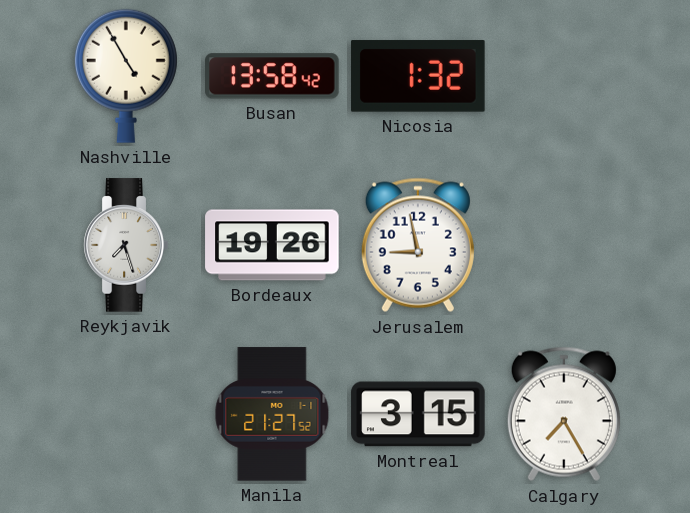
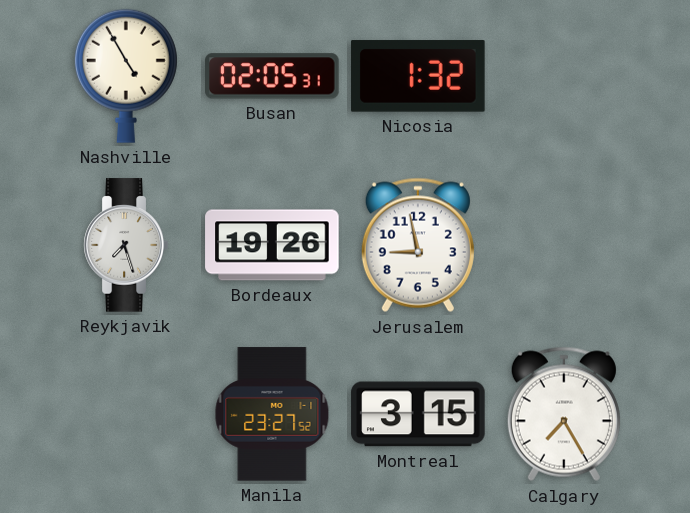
Busan: 13:58 -> 02:05
Manila: 21:27 -> 23:27
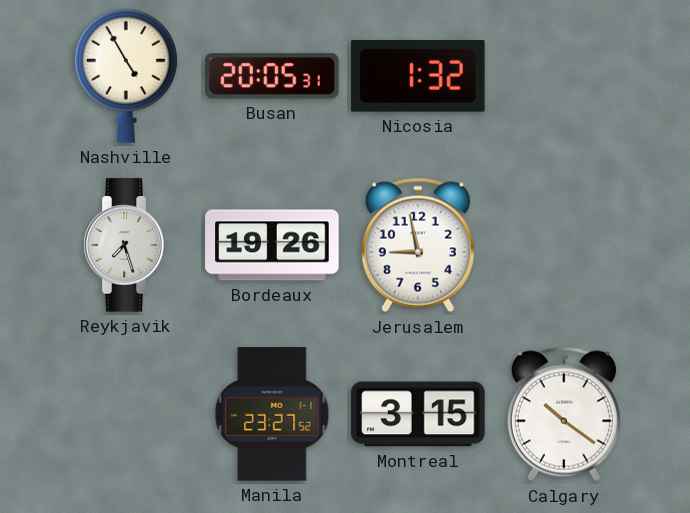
Busan: 02:05 -> 20:05
Calgary: 7:25 -> 10:21
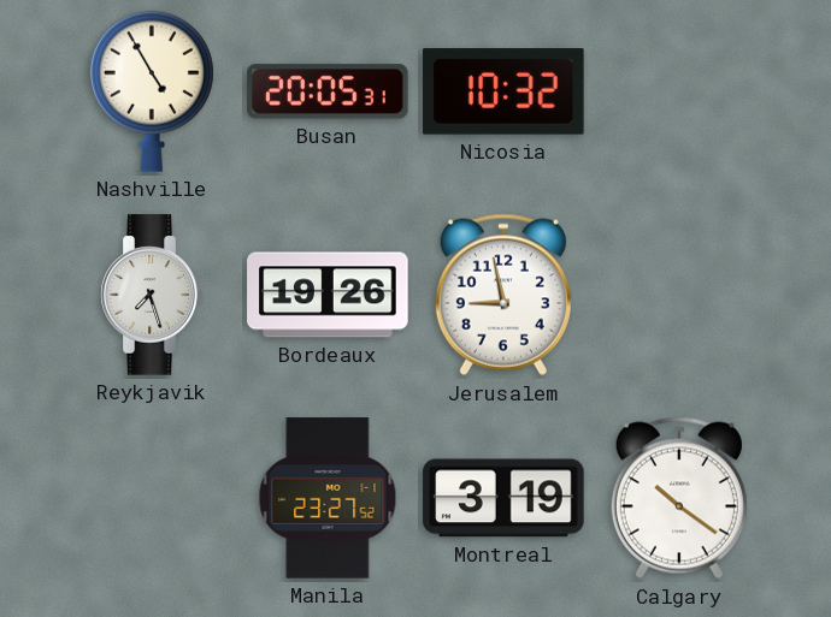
Nicosia: 1:32 -> 10:32
Montreal: 3:15 -> 3:19
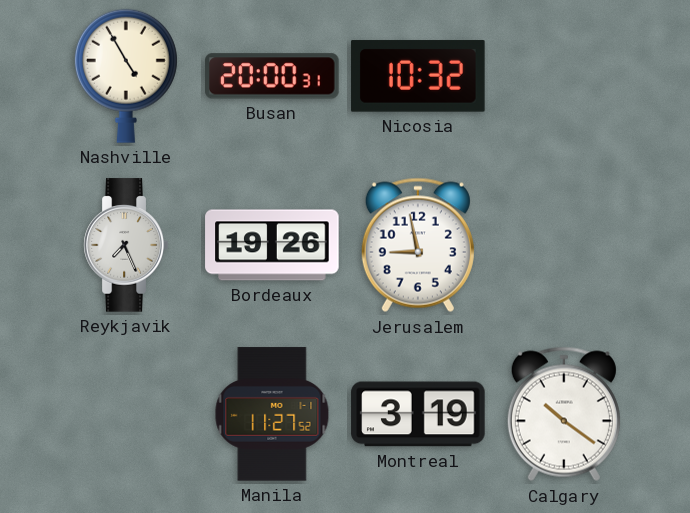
Busan: 20:05 -> 20:00
Reykjavik: 7:27 -> 7:26
Manila: 23:27 -> 11:27
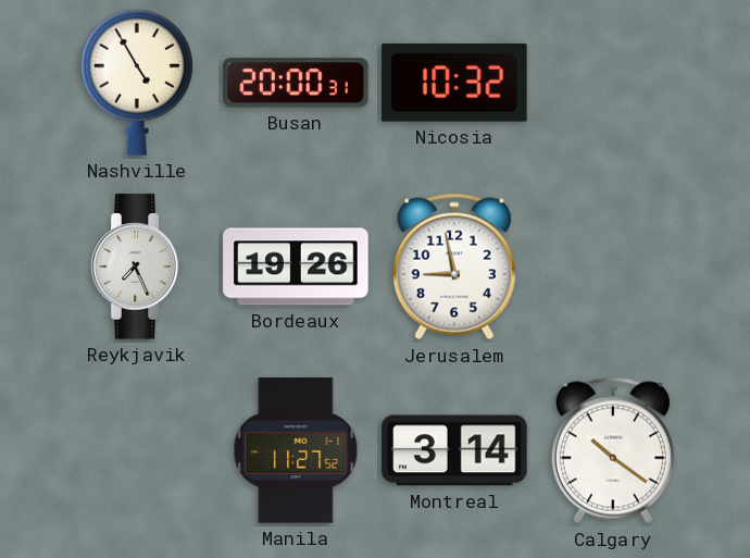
Montreal: 3:19 -> 3:14
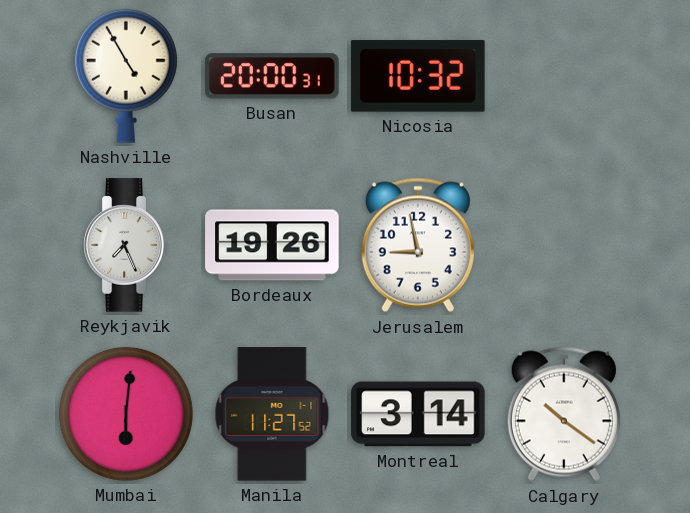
Mumbai: none -> 6:01
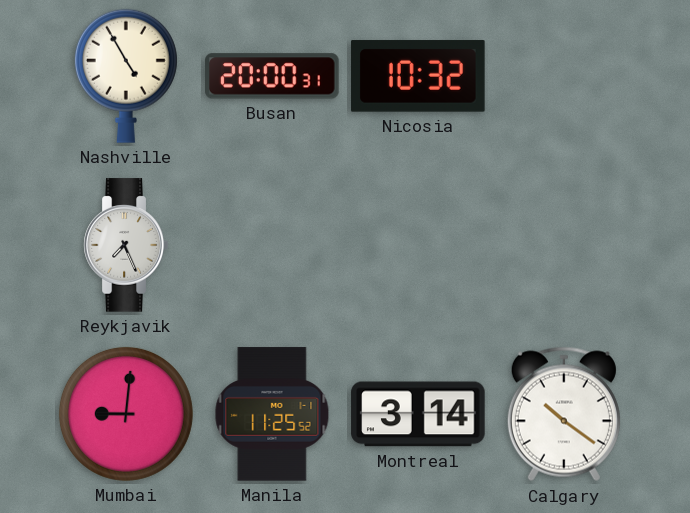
Bordeaux: 19:26 -> none
Jerusalem: 8:58 -> none
Mumbai: 6:01 -> 9:01
Manila: 11:27 -> 11:25
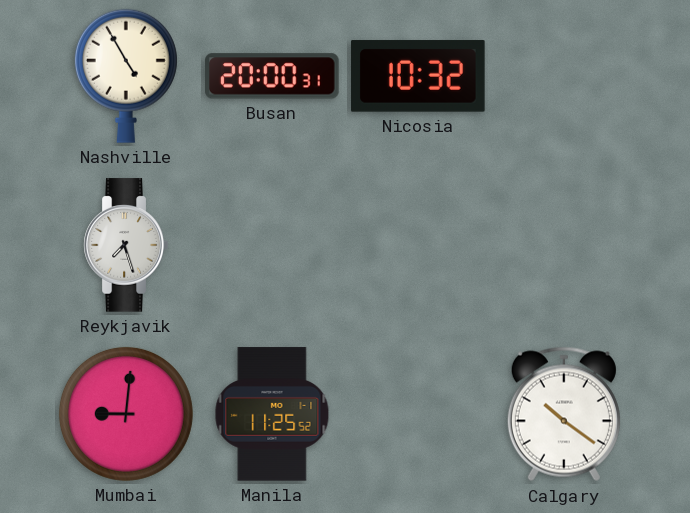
Reykjavik: 7:26 -> 7:27
Montreal: 3:14 -> none
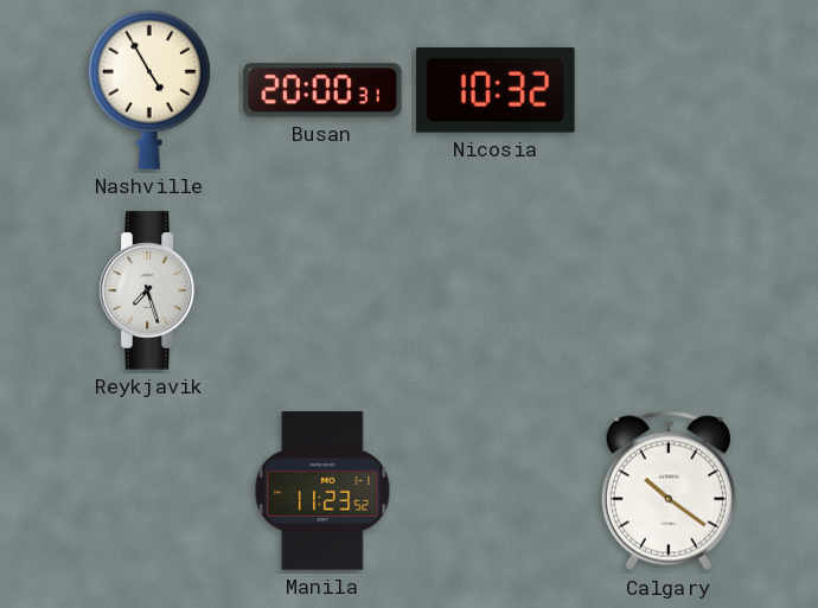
Mumbai: 9:01 -> none
Manila: 11:25 -> 11:23
